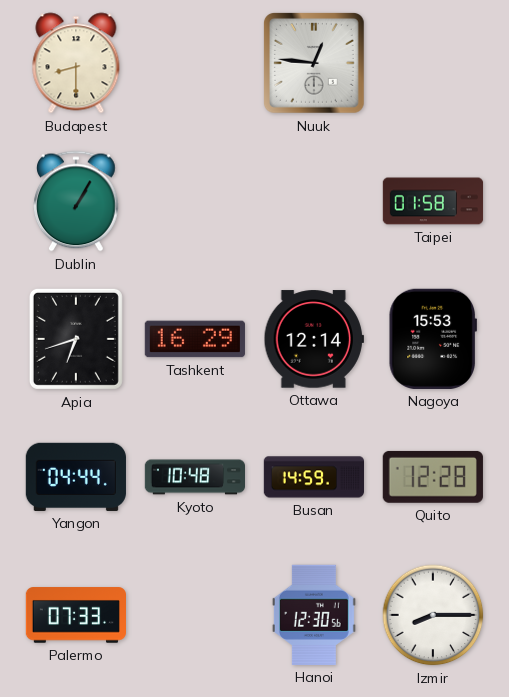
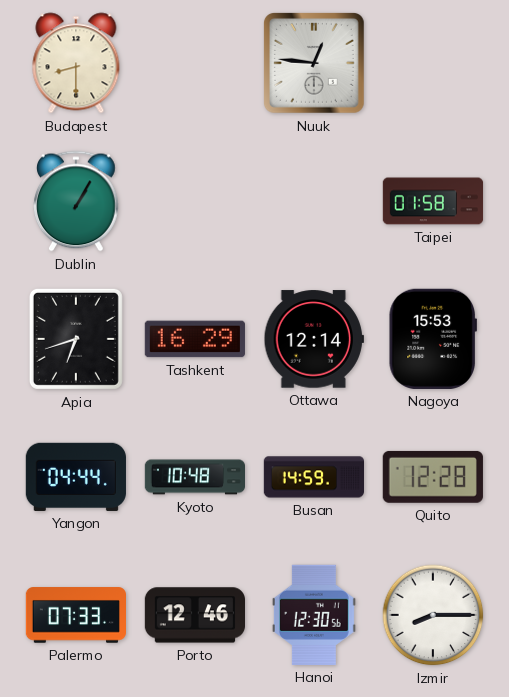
Porto: none -> 12:46
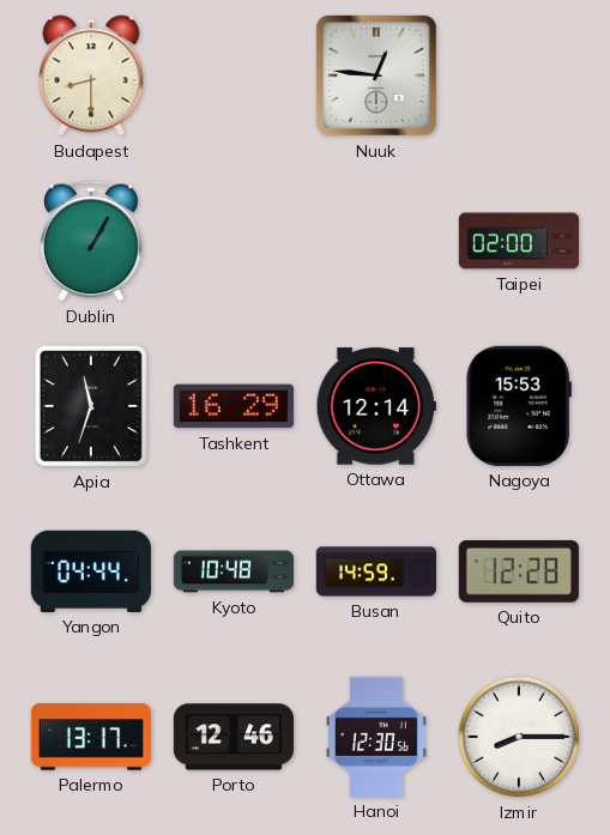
Taipei: 01:58 -> 02:00
Apia: 6:42 -> 11:33
Palermo: 07:33 -> 13:17
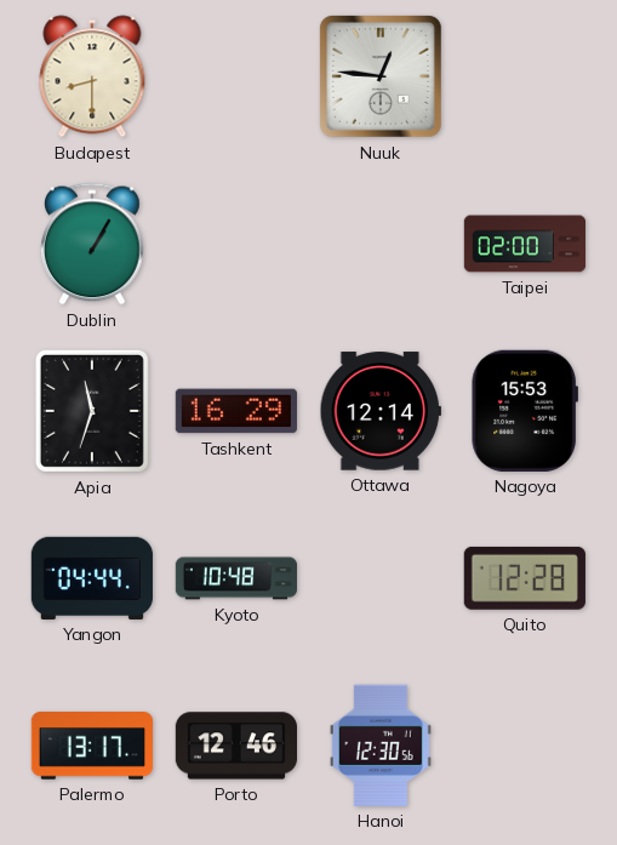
Busan: 14:59 -> none
Izmir: 8:15 -> none
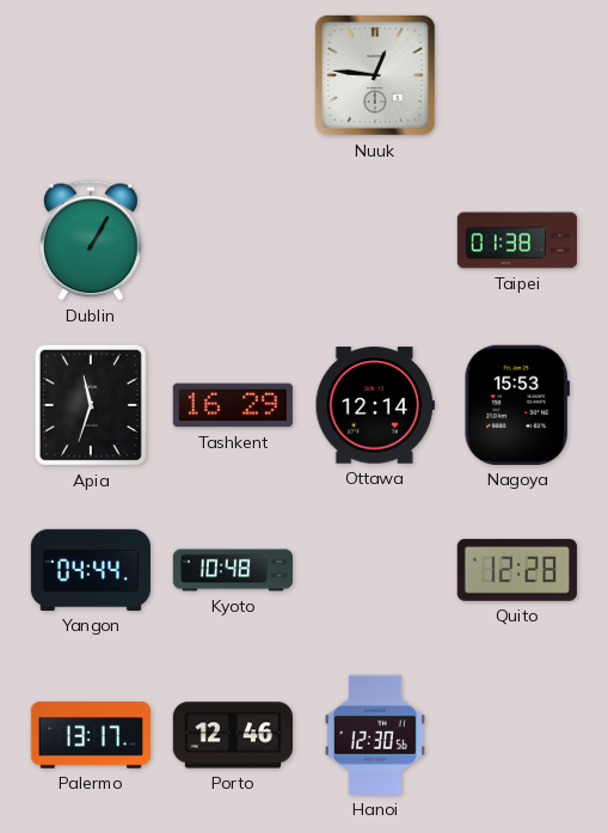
Budapest: 8:30 -> none
Taipei: 02:00 -> 01:38
